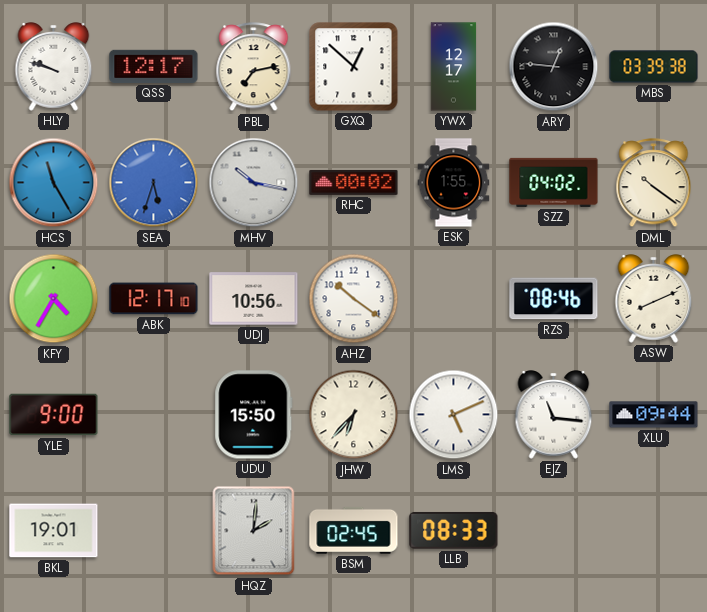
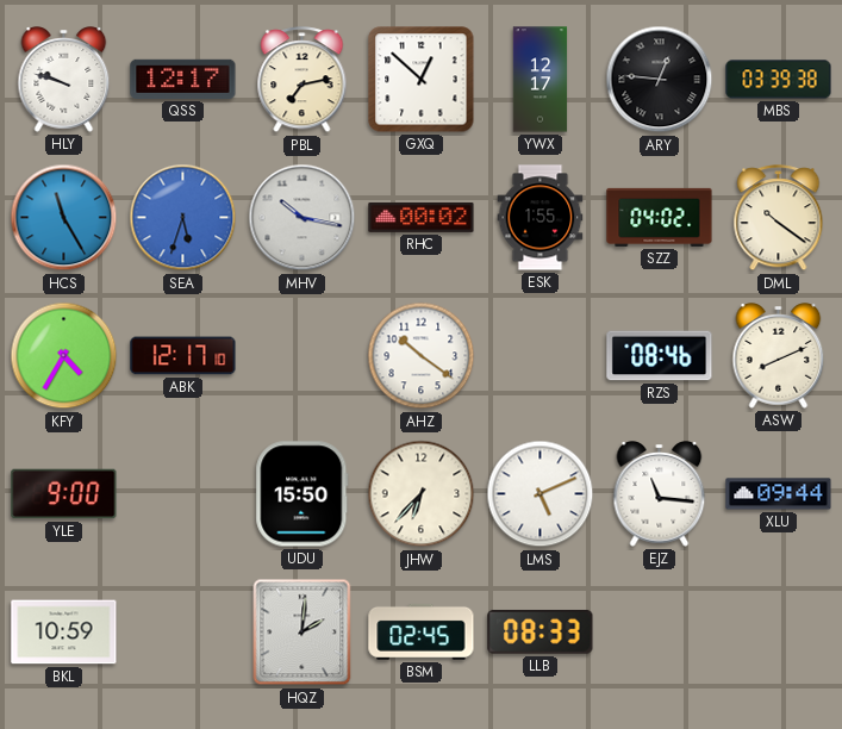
UDJ: 10:56 -> none
BKL: 19:01 -> 10:59
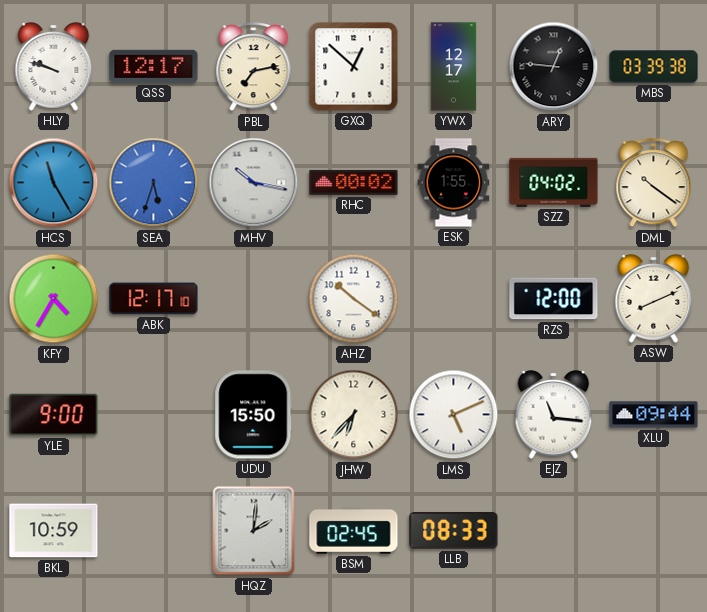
RZS: 08:46 -> 12:00
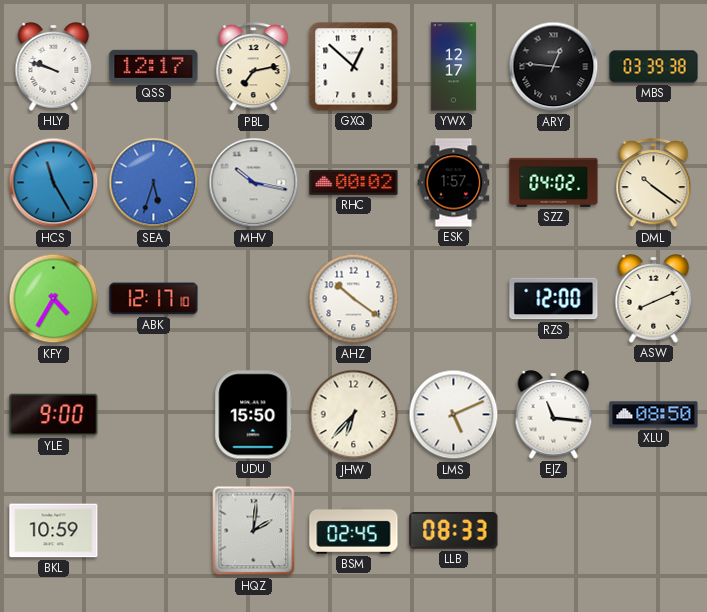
ESK: 1:55 -> 1:57
XLU: 09:44 -> 08:50
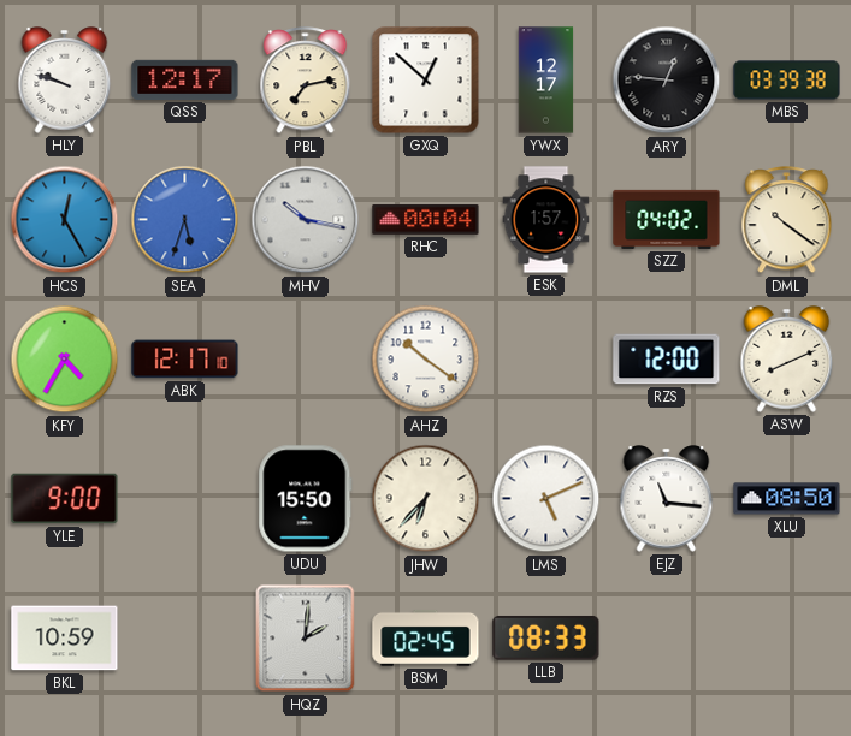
HCS: 11:25 -> 12:25
RHC: 00:02 -> 00:04
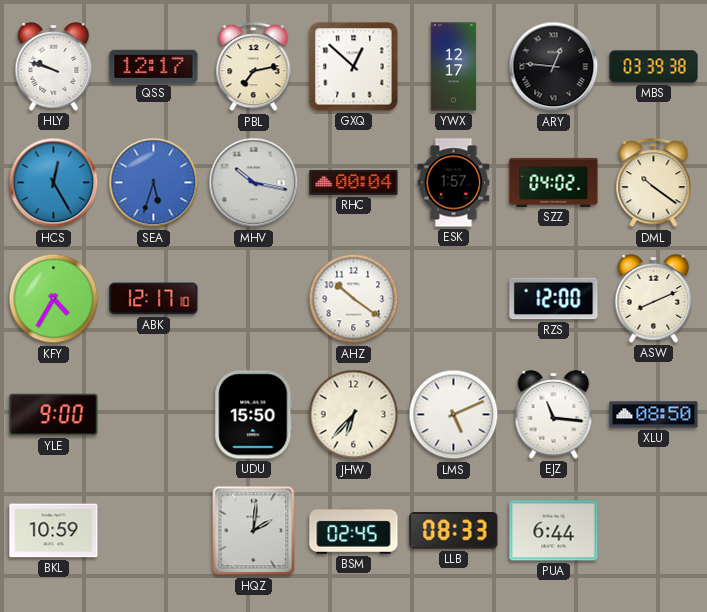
PUA: none -> 6:44
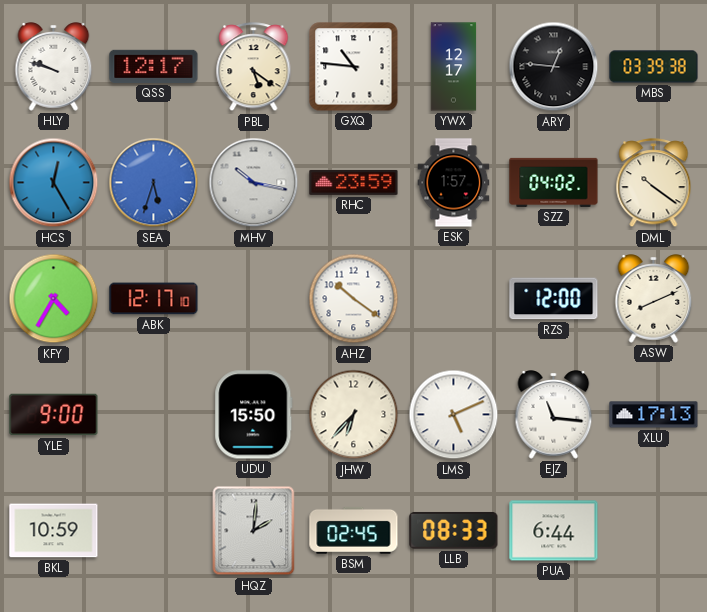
PBL: 7:13 -> 5:21
GXQ: 12:52 -> 10:46
RHC: 00:04 -> 23:59
XLU: 08:50 -> 17:13
